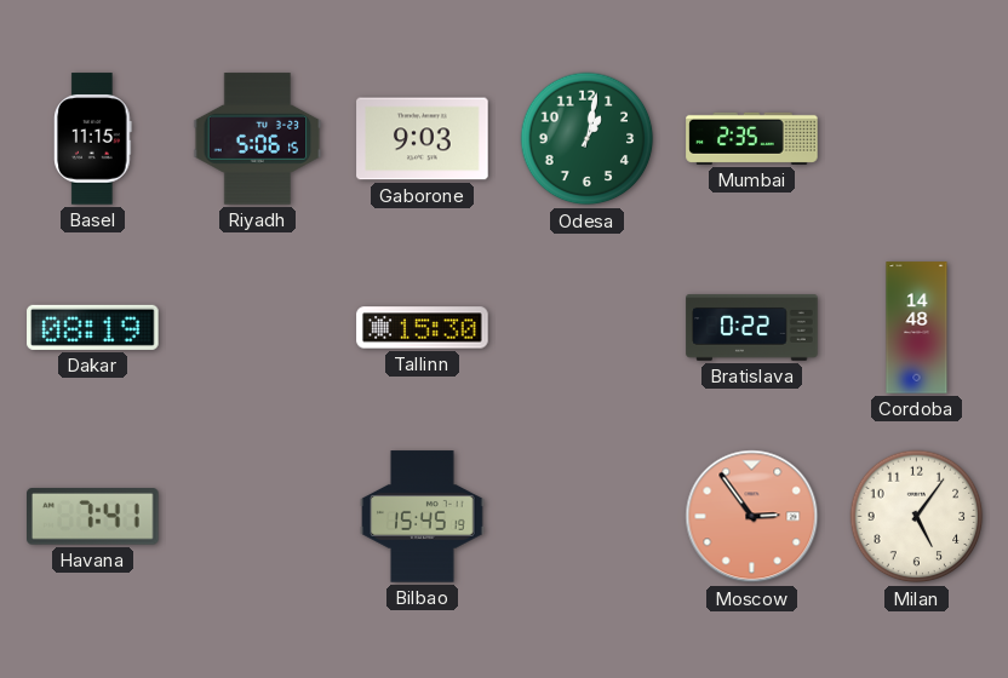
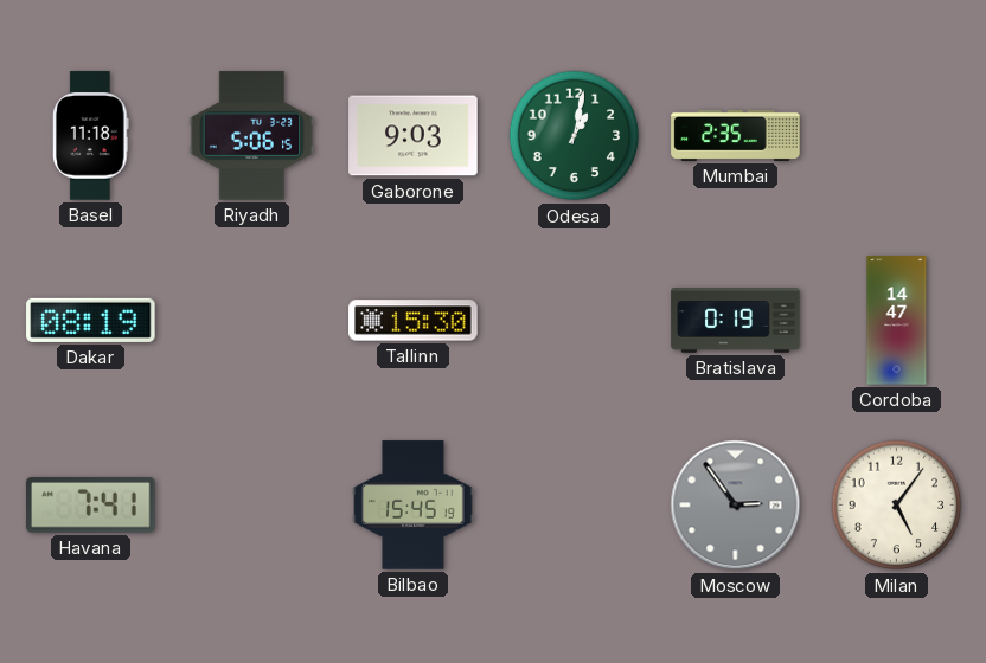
Basel: 11:15 -> 11:18
Bratislava: 0:22 -> 0:19
Cordoba: 14:48 -> 14:47
Moscow dial: salmon -> grey
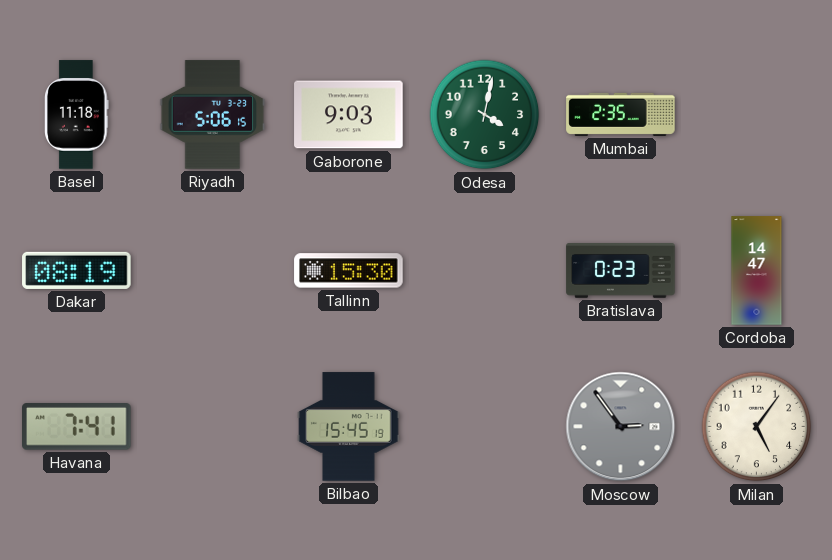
Odesa: 1:02 -> 4:02
Bratislava: 0:19 -> 0:23
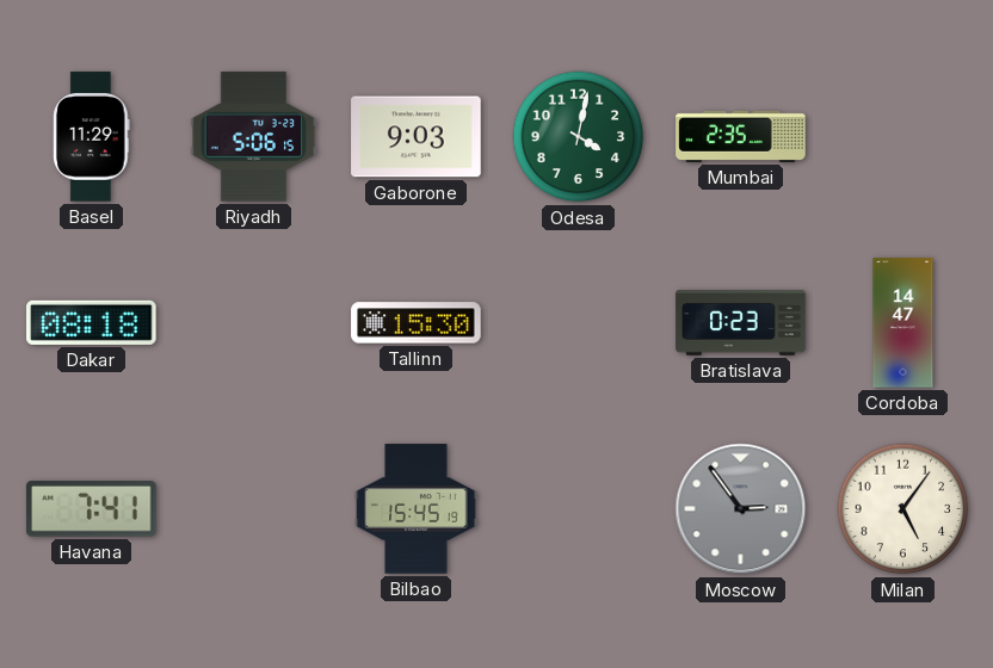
Basel: 11:18 -> 11:29
Dakar: 08:19 -> 08:18
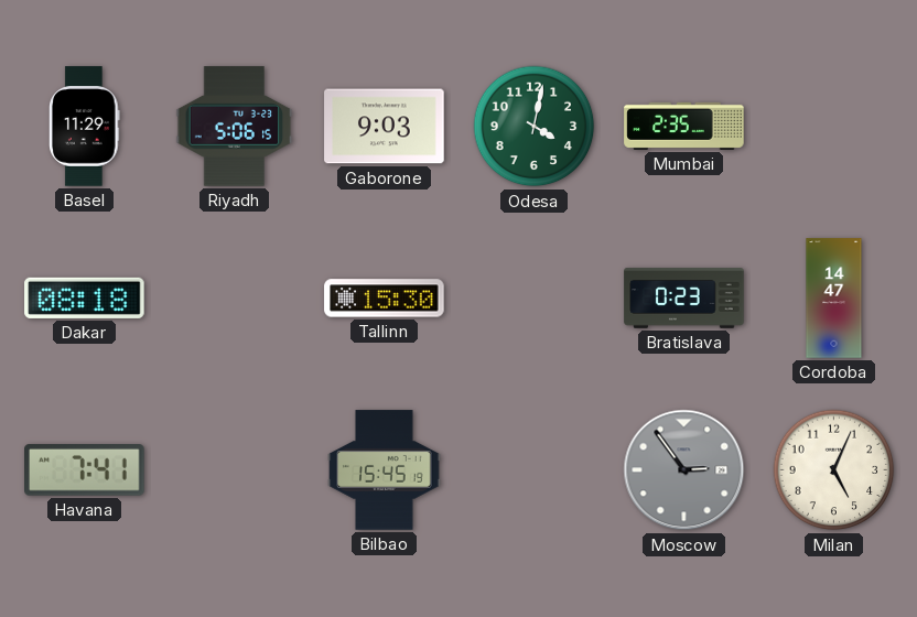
Milan: 5:06 -> 5:04
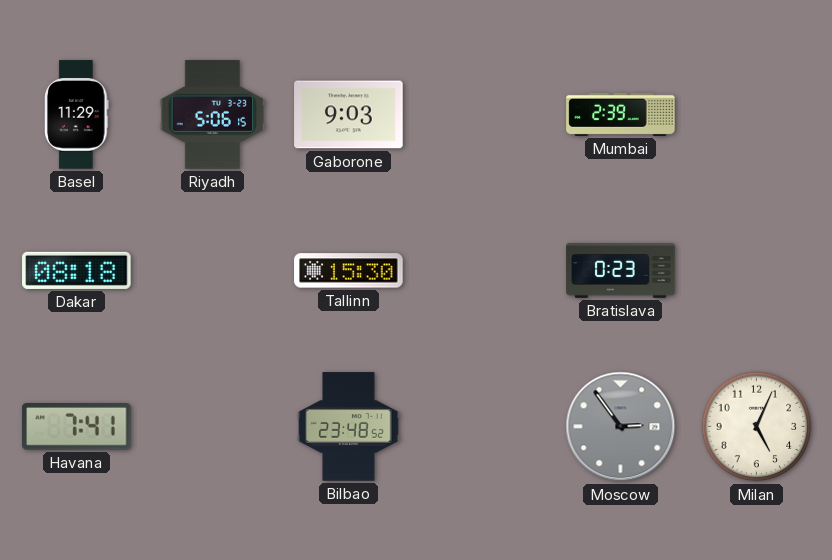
Odesa: 4:02 -> none
Mumbai: 2:35 -> 2:39
Cordoba: 14:47 -> none
Bilbao: 15:45 -> 23:48
